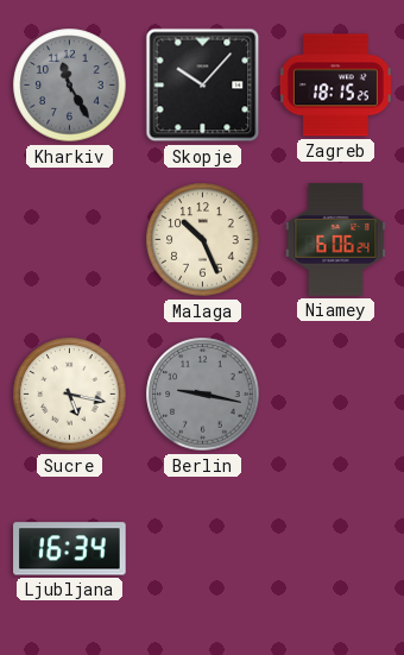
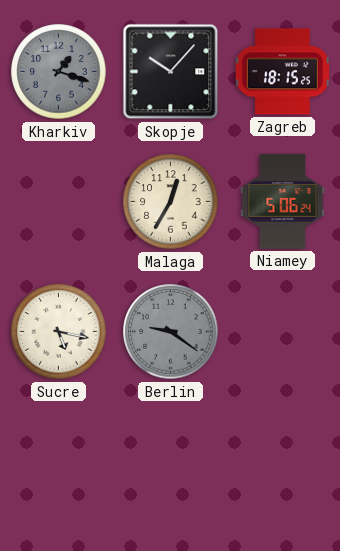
Kharkiv: 11:25 -> 1:18
Malaga: 10:26 -> 12:35
Niamey: 6:06 -> 5:06
Berlin: 9:17 -> 9:21
Ljubljana: 16:34 -> none
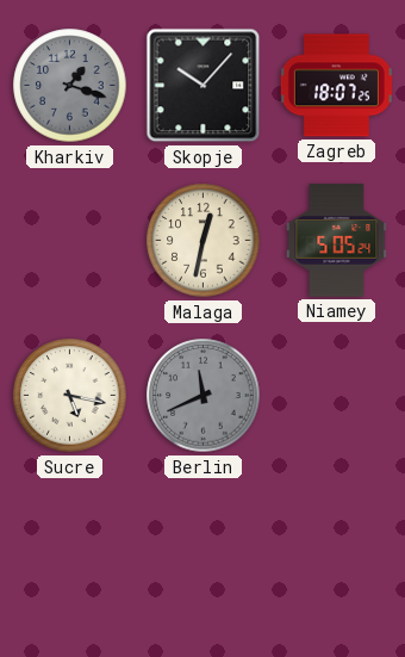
Zagreb: 18:15 -> 18:07
Malaga: 12:35 -> 12:32
Niamey: 5:06 -> 5:05
Berlin: 9:21 -> 11:41
